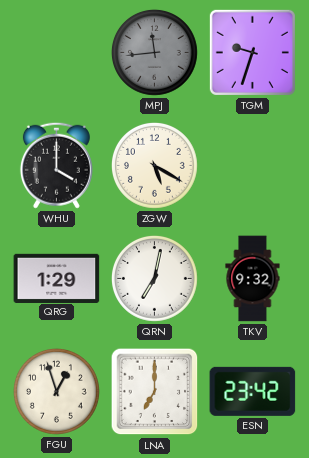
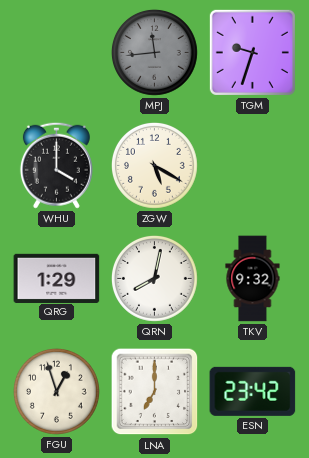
QRN: 7:02 -> 8:02
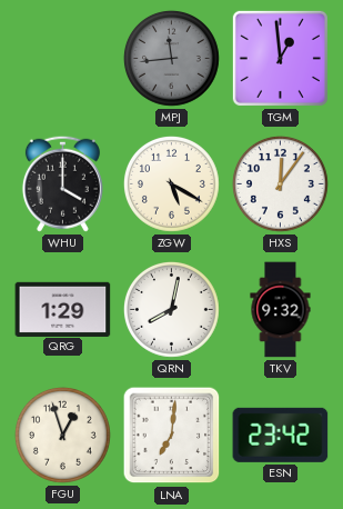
TGM: 9:33 -> 12:59
HXS: none -> 12:06
LNA: 7:00 -> 7:01
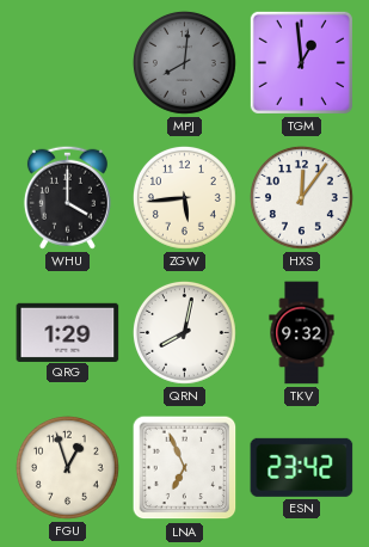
MPJ: 11:44 -> 8:01
ZGW: 5:20 -> 5:44
LNA: 7:01 -> 6:56
